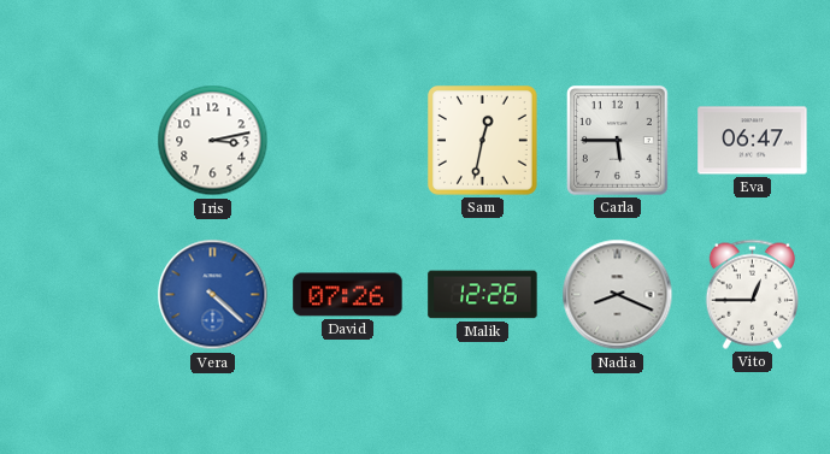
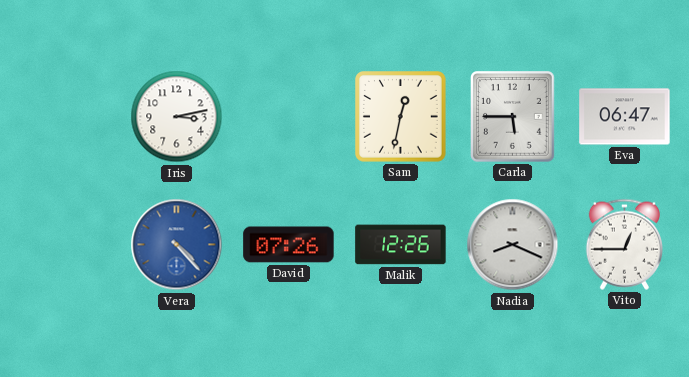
Vera: 4:22 -> 4:23
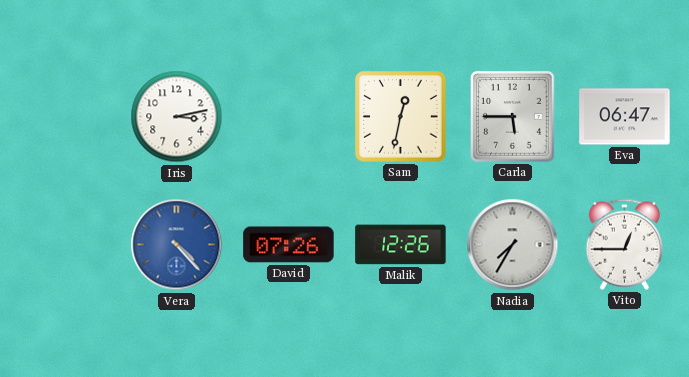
Nadia: 8:19 -> 7:35
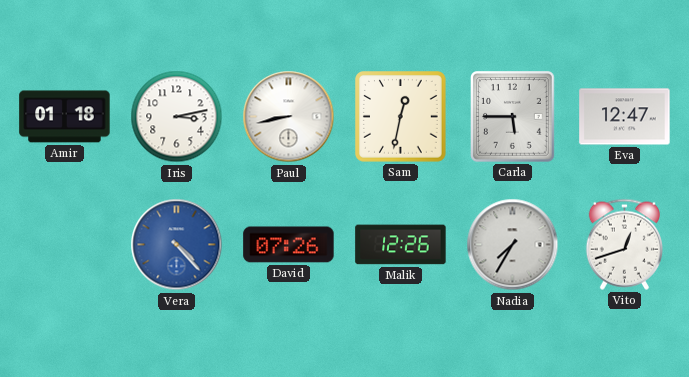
Amir: none -> 01:18
Paul: none -> 8:43
Eva: 06:47 -> 12:47
Vito: 12:45 -> 12:42
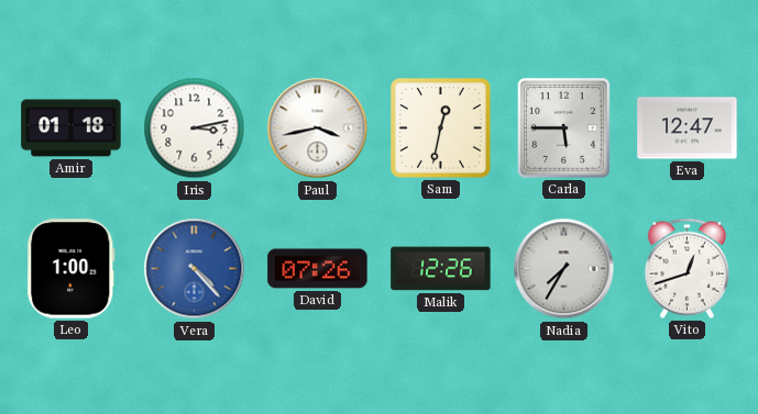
Paul: 8:43 -> 3:43
Leo: none -> 1:00
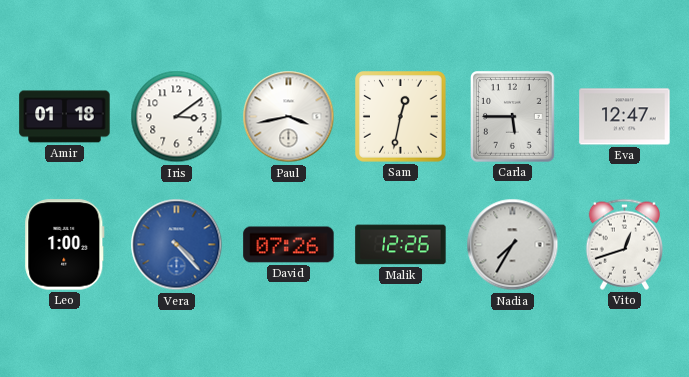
Iris: 3:13 -> 3:09
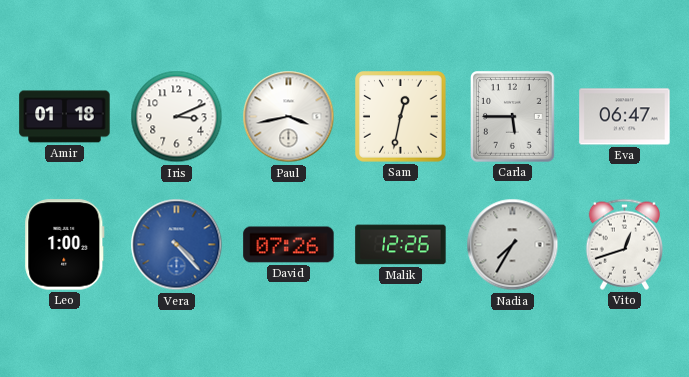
Iris: 3:09 -> 3:11
Eva: 12:47 -> 06:47
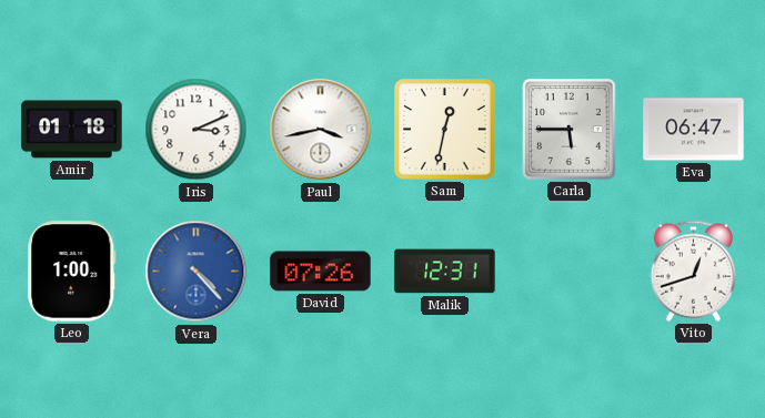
Malik: 12:26 -> 12:31
Nadia: 7:35 -> none
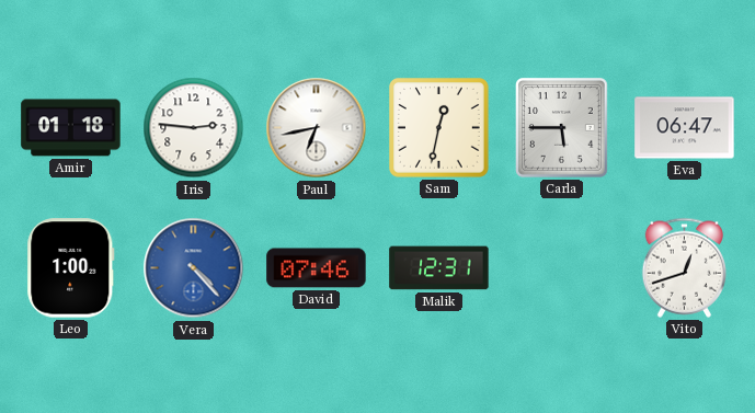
Iris: 3:11 -> 2:46
Paul: 3:43 -> 6:43
David: 07:26 -> 07:46
